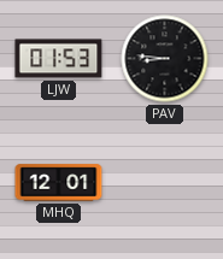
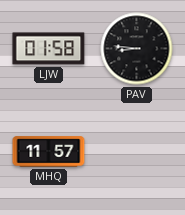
LJW: 01:53 -> 01:58
MHQ: 12:01 -> 11:57
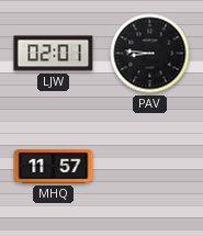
LJW: 01:58 -> 02:01
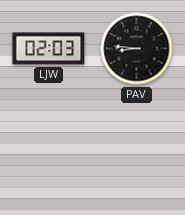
LJW: 02:01 -> 02:03
MHQ: 11:57 -> none
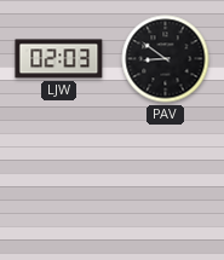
PAV: 8:46 -> 8:51
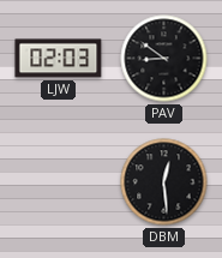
DBM: none -> 12:29
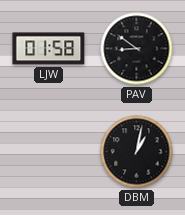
LJW: 02:03 -> 01:58
DBM: 12:29 -> 1:02
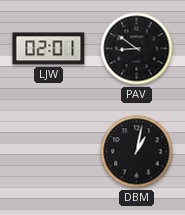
LJW: 01:58 -> 02:01
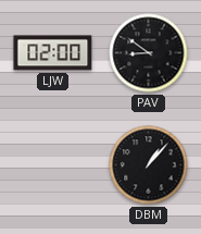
LJW: 02:01 -> 02:00
DBM: 1:02 -> 1:07
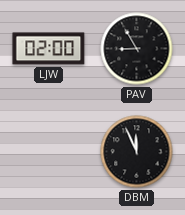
PAV: 8:51 -> 8:55
DBM: 1:07 -> 11:56
